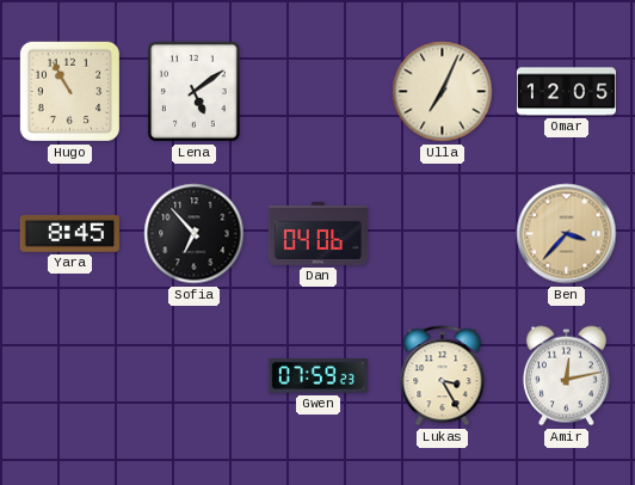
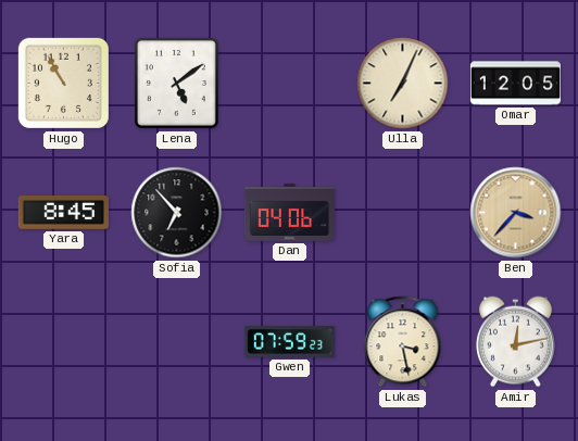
Lukas: 3:25 -> 3:28
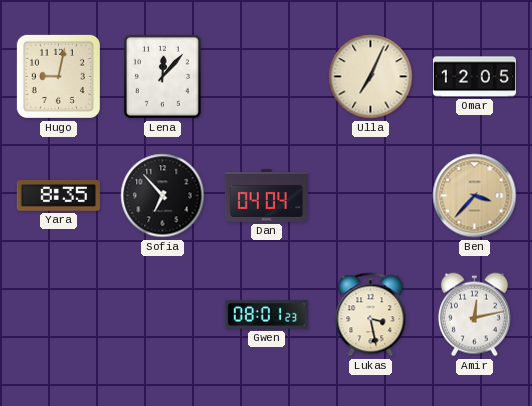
Hugo: 10:55 -> 9:02
Lena: 5:09 -> 12:07
Yara: 8:45 -> 8:35
Dan: 04:06 -> 04:04
Gwen: 07:59 -> 08:01
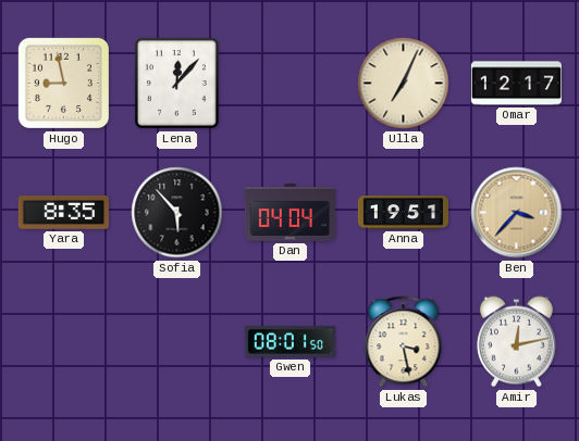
Hugo: 9:02 -> 8:58
Omar: 12:05 -> 12:17
Sofia: 6:53 -> 5:53
Anna: none -> 19:51
Gwen: 08:01:23 -> 08:01:50
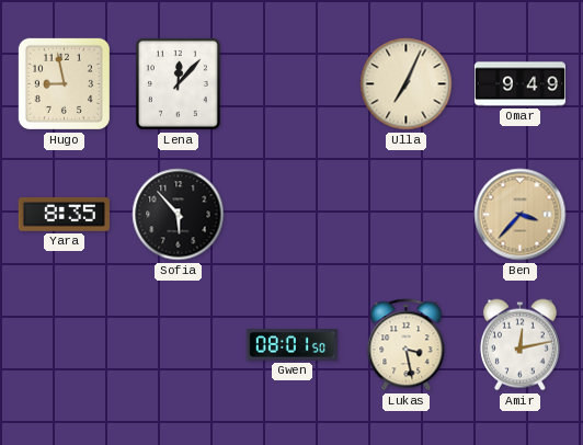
Omar: 12:17 -> 9:49
Dan: 04:04 -> none
Anna: 19:51 -> none
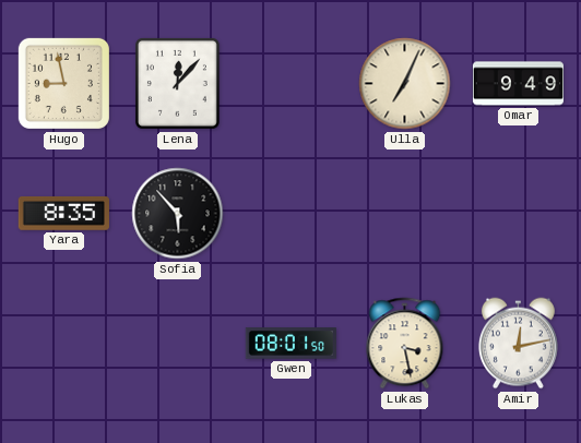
Ben: 3:37 -> none
